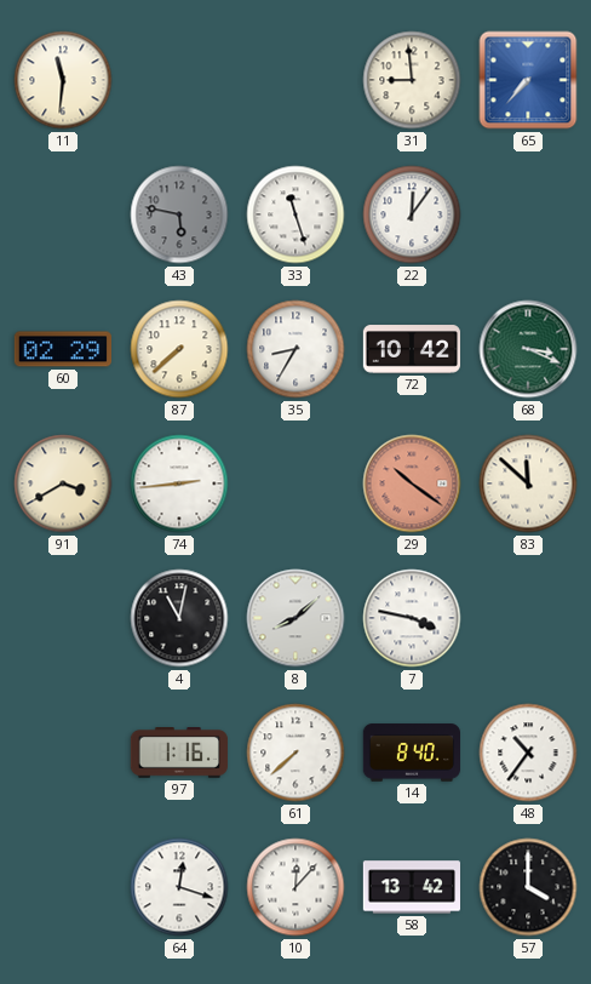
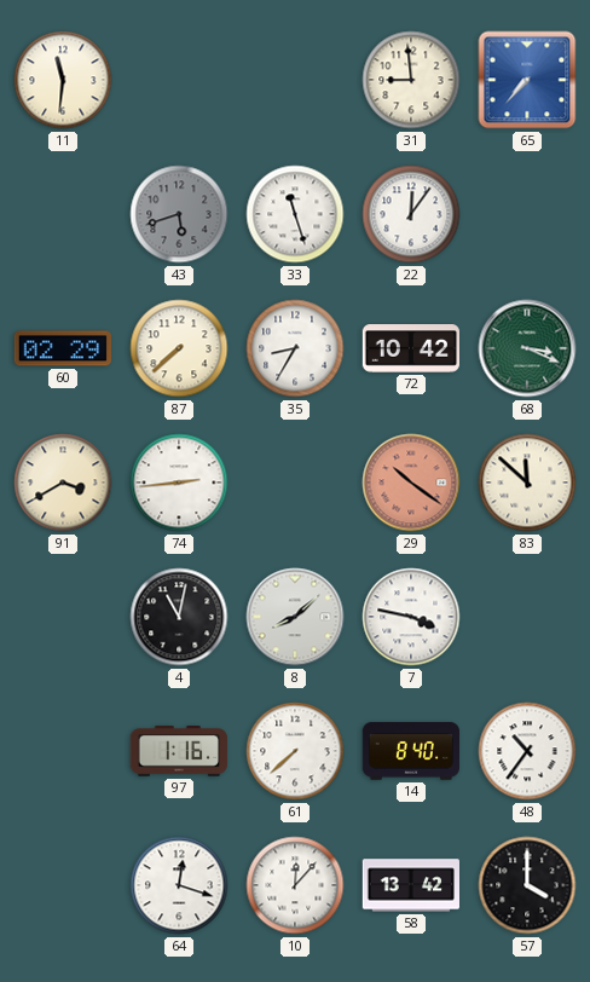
43: 5:47 -> 5:42
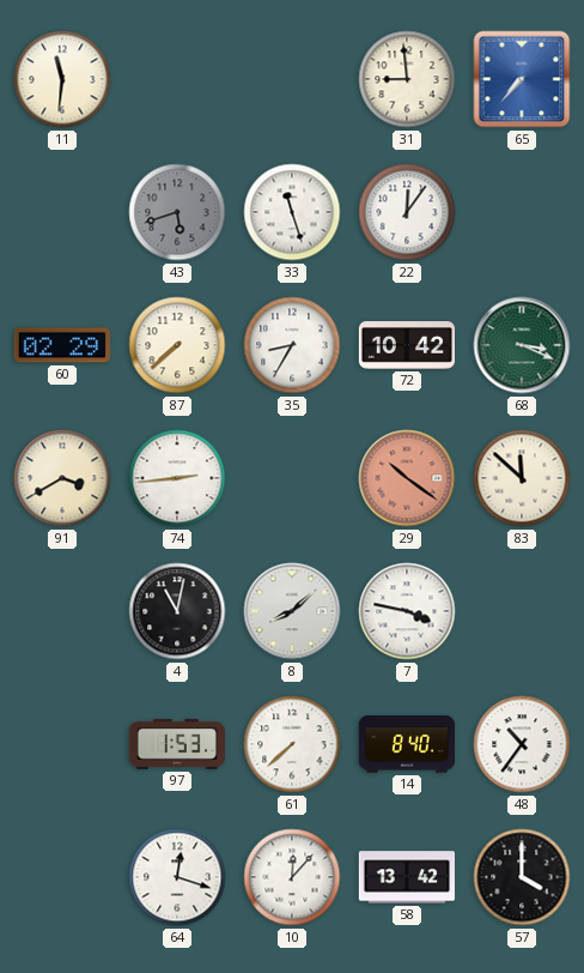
97: 1:16 -> 1:53
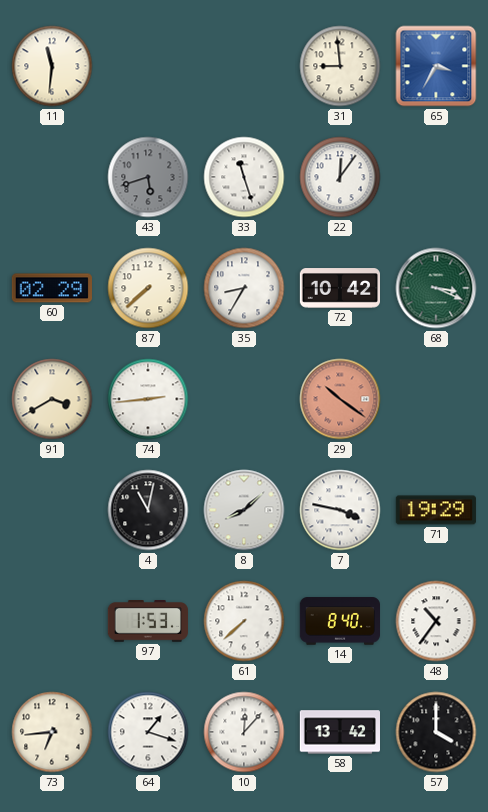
65: 7:37 -> 3:35
83: 11:52 -> none
71: none -> 19:29
73: none -> 6:44
64: 12:18 -> 1:18
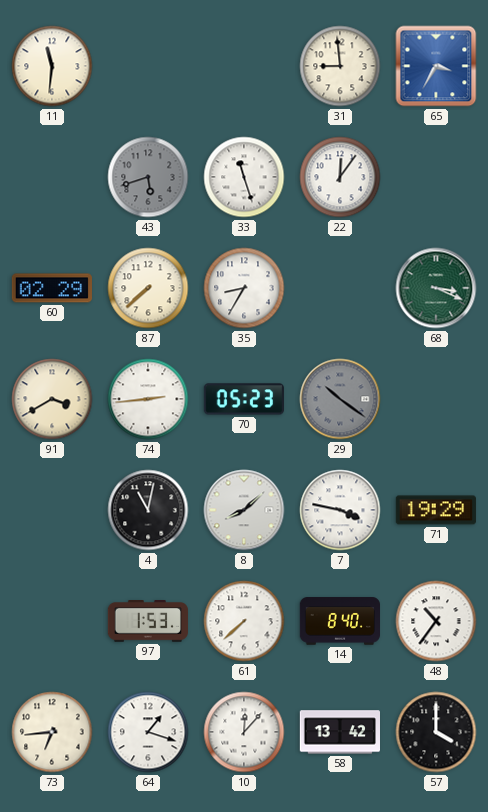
72: 10:42 -> none
70: none -> 05:23
29 dial: salmon -> grey
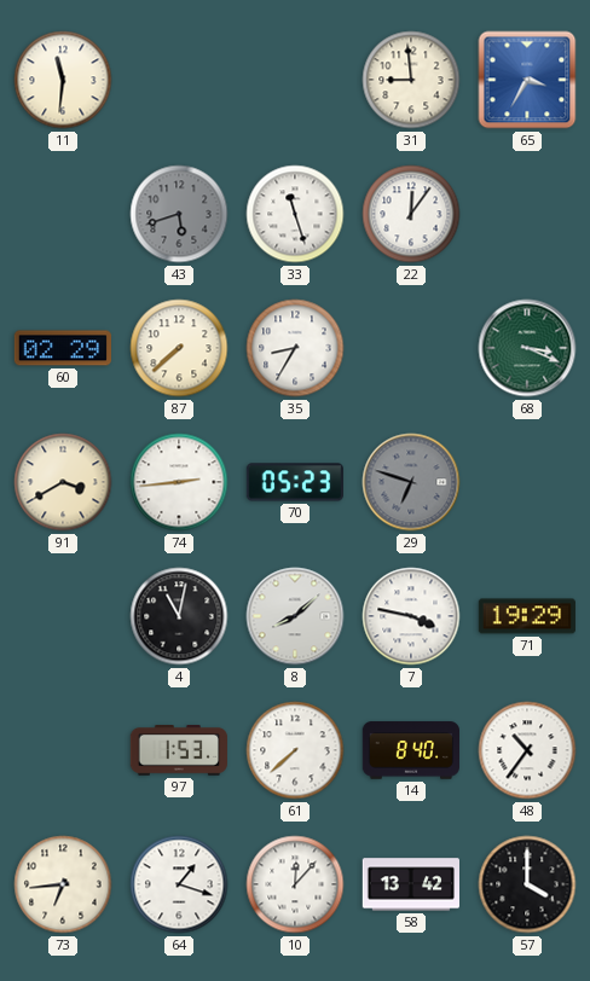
29: 10:21 -> 6:48
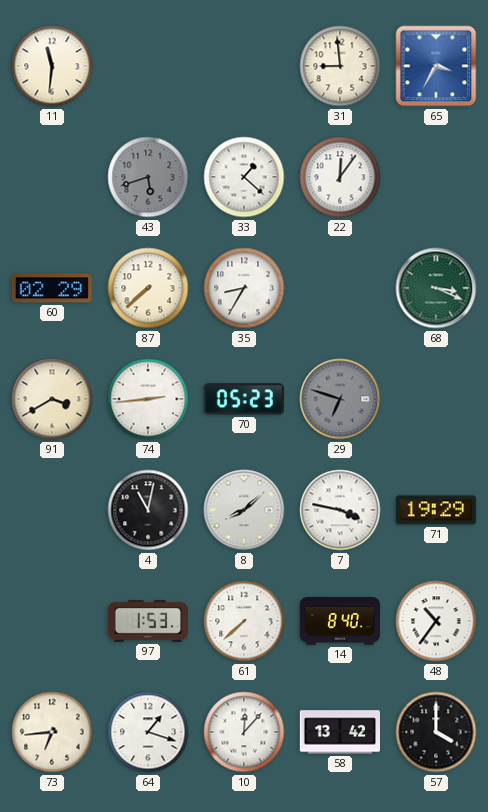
33: 11:27 -> 1:22
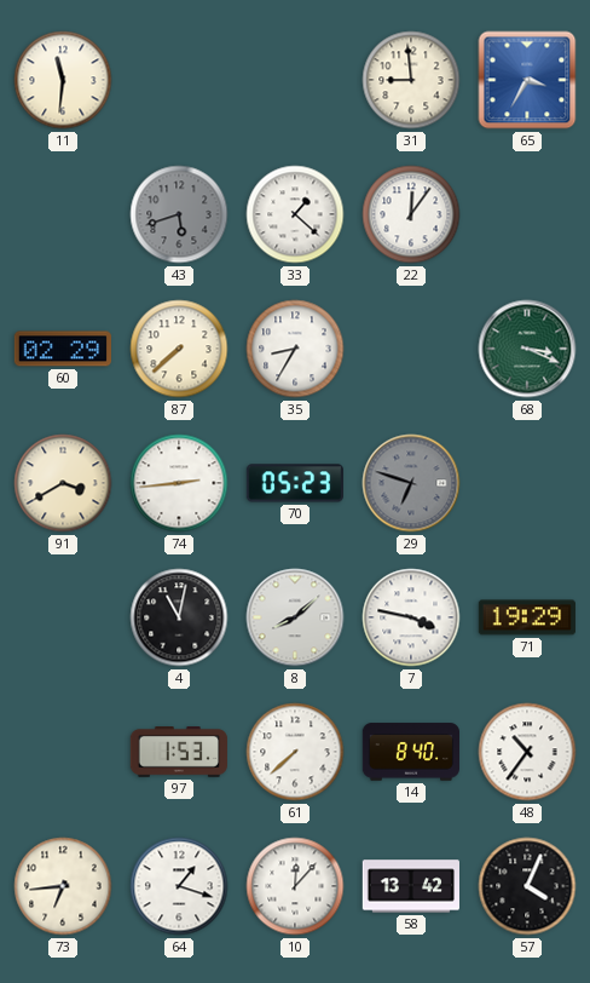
57: 4:00 -> 4:04
